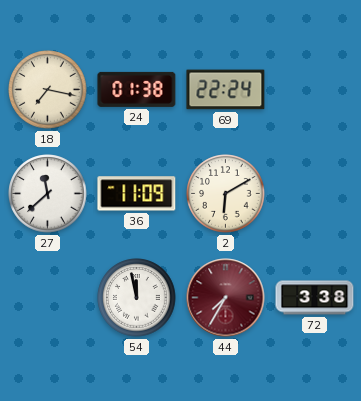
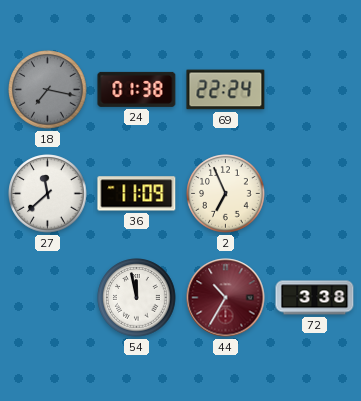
18 dial: cream -> grey
2: 6:10 -> 6:56
44: 7:35 -> 10:35
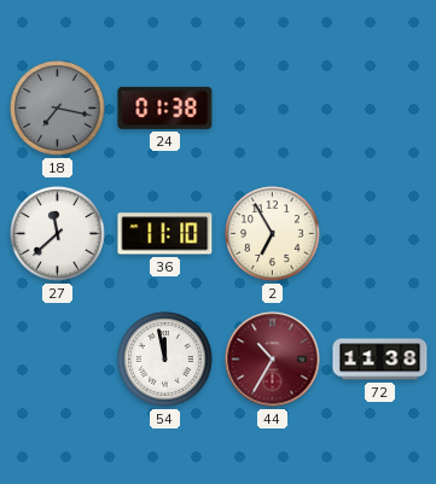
69: 22:24 -> none
36: 11:09 -> 11:10
2: 6:56 -> 6:55
72: 3:38 -> 11:38
